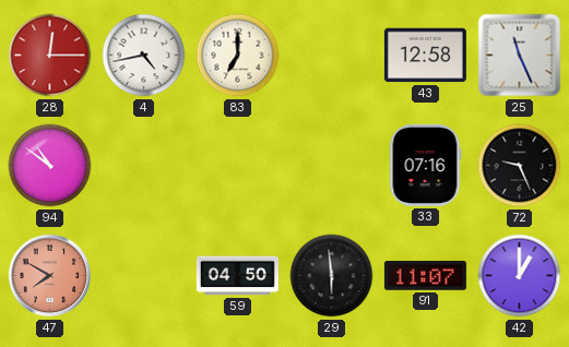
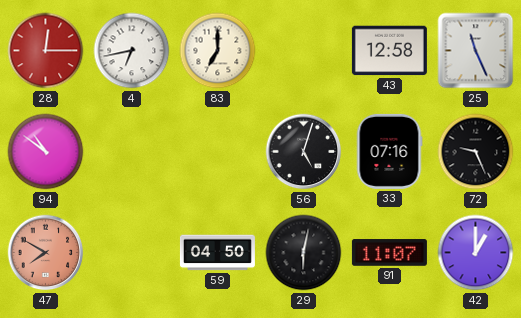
4: 4:43 -> 6:43
56: none -> 5:03
29: 5:59 -> 6:02
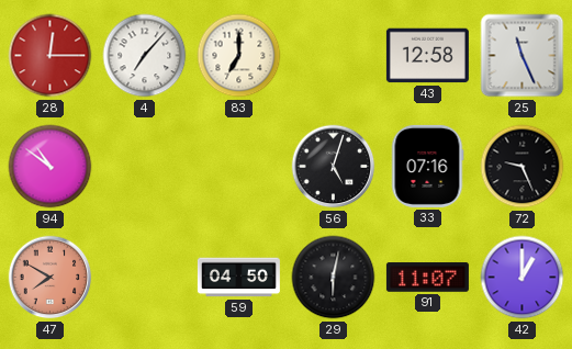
4: 6:43 -> 7:07
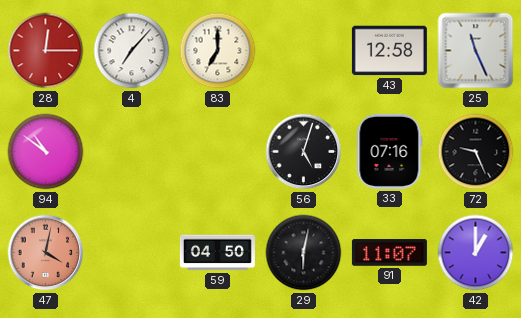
47: 7:50 -> 4:02
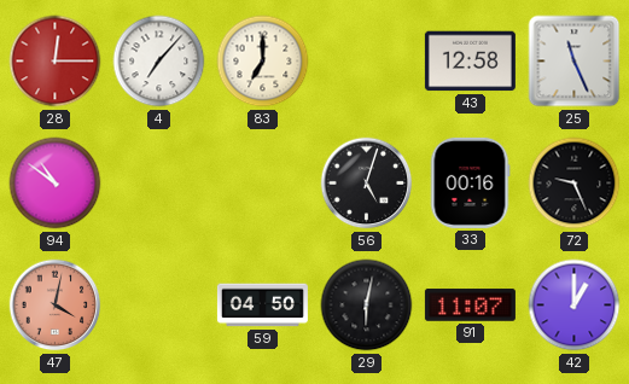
33: 07:16 -> 00:16
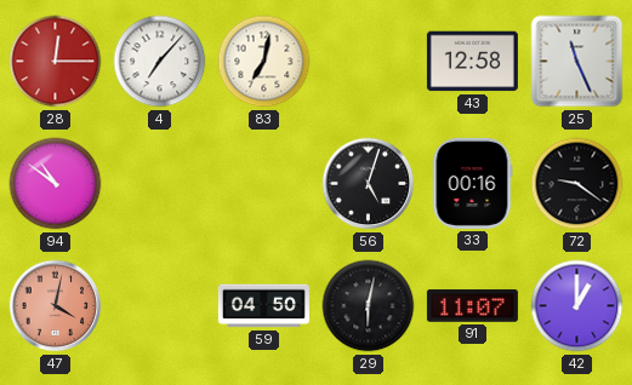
83: 7:00 -> 7:02
72: 9:26 -> 9:21
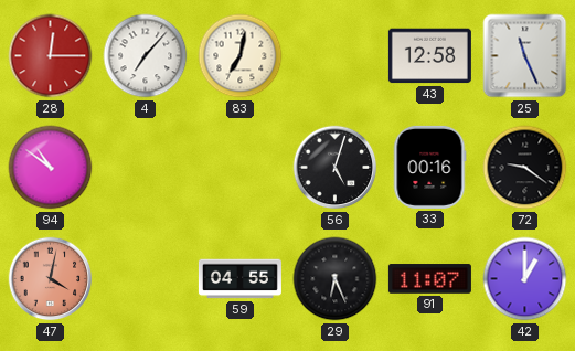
59: 04:50 -> 04:55
29: 6:02 -> 6:26
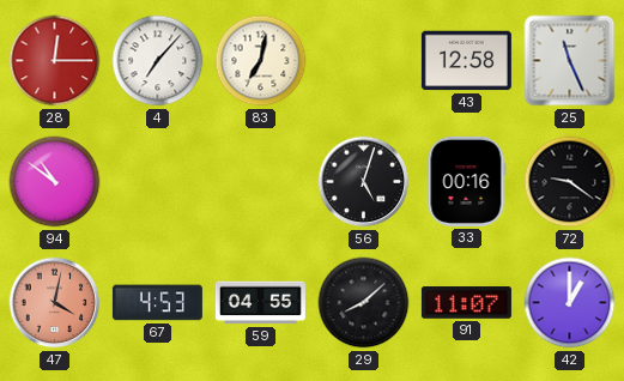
67: none -> 4:53
29: 6:26 -> 8:08
